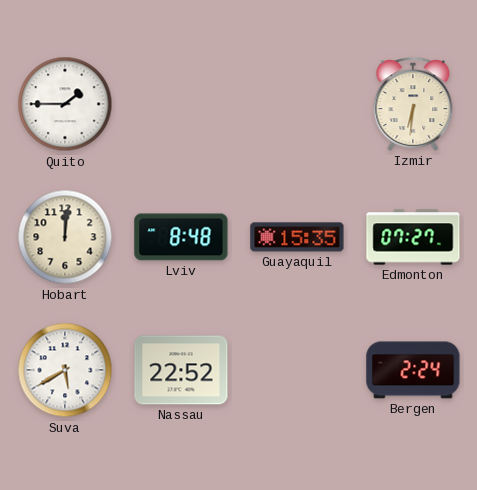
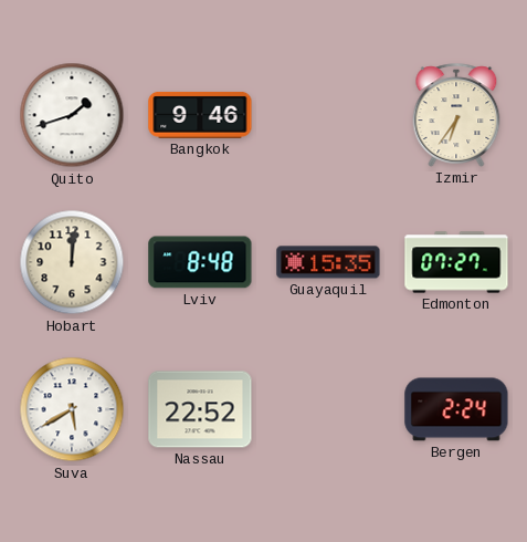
Quito: 1:45 -> 1:42
Bangkok: none -> 9:46
Izmir: 6:31 -> 6:36
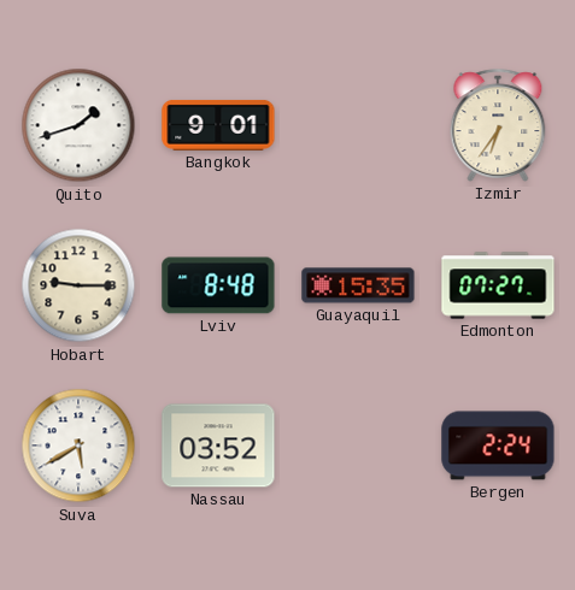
Bangkok: 9:46 -> 9:01
Hobart: 12:01 -> 9:15
Nassau: 22:52 -> 03:52
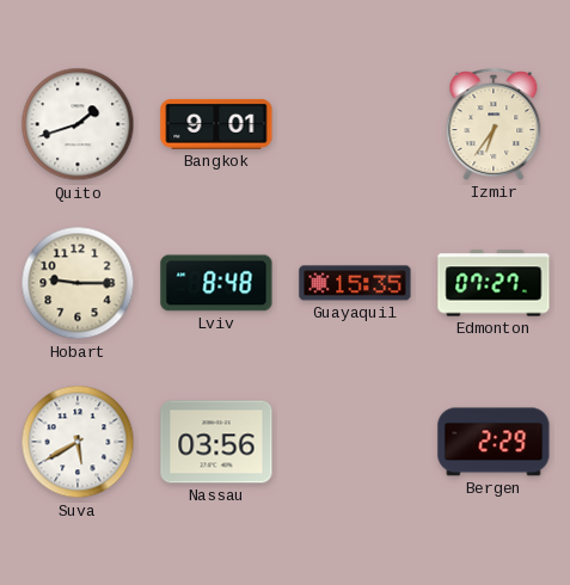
Nassau: 03:52 -> 03:56
Bergen: 2:24 -> 2:29
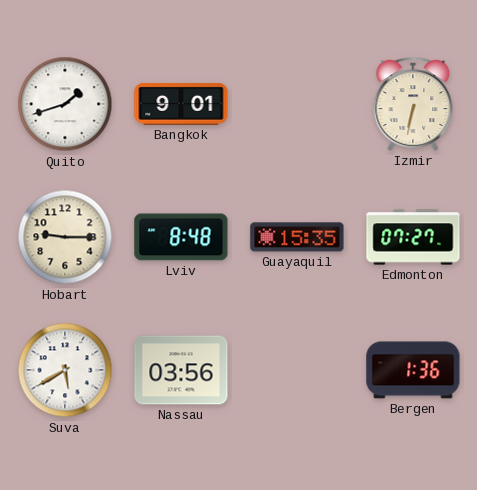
Izmir: 6:36 -> 6:32
Bergen: 2:29 -> 1:36
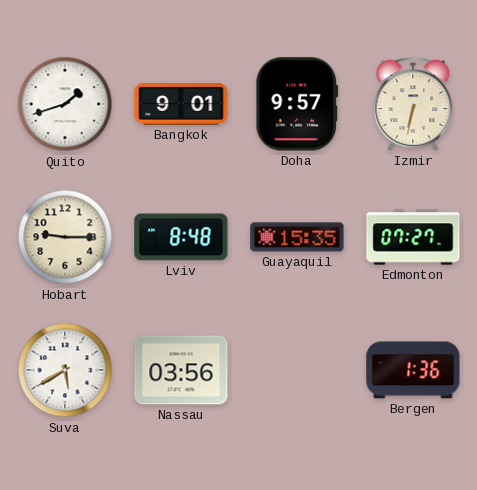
Doha: none -> 9:57
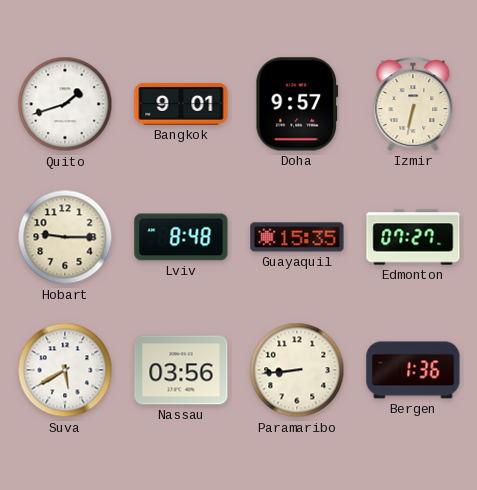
Paramaribo: none -> 8:44
